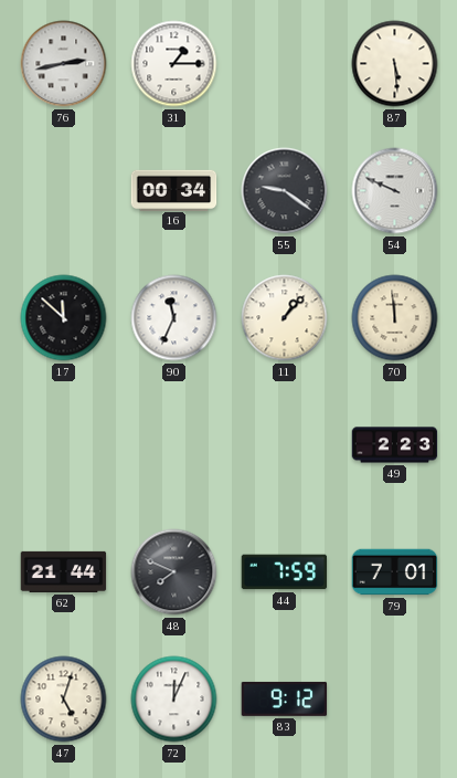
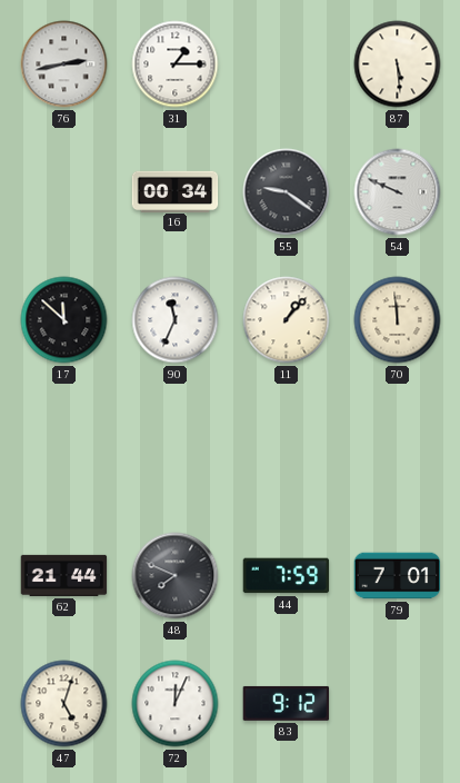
49: 2:23 -> none
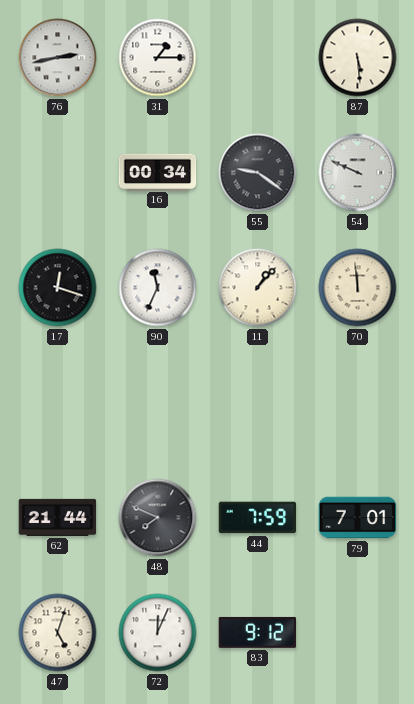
17: 11:52 -> 12:18
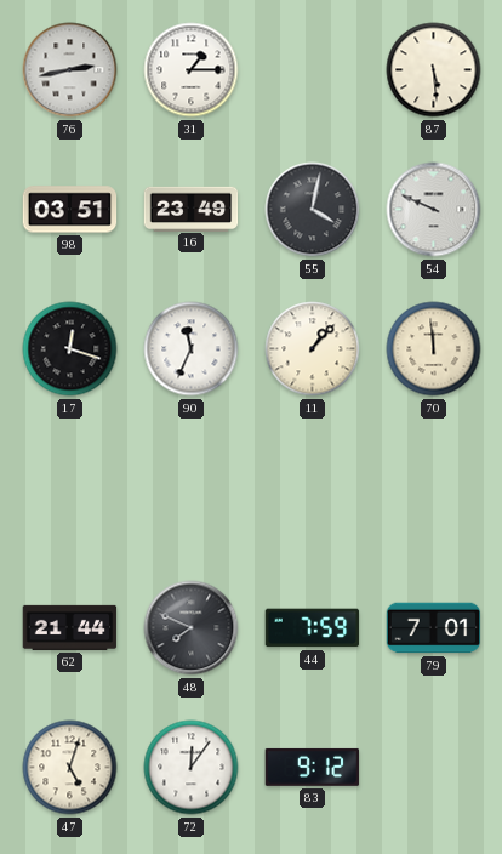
98: none -> 03:51
16: 00:34 -> 23:49
55: 9:21 -> 4:02
72: 12:04 -> 12:06
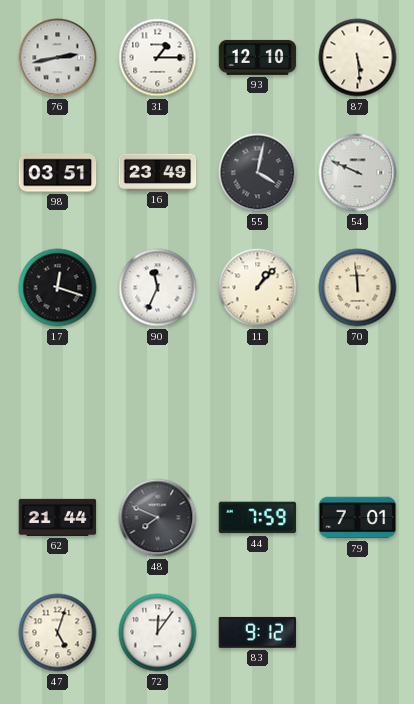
93: none -> 12:10
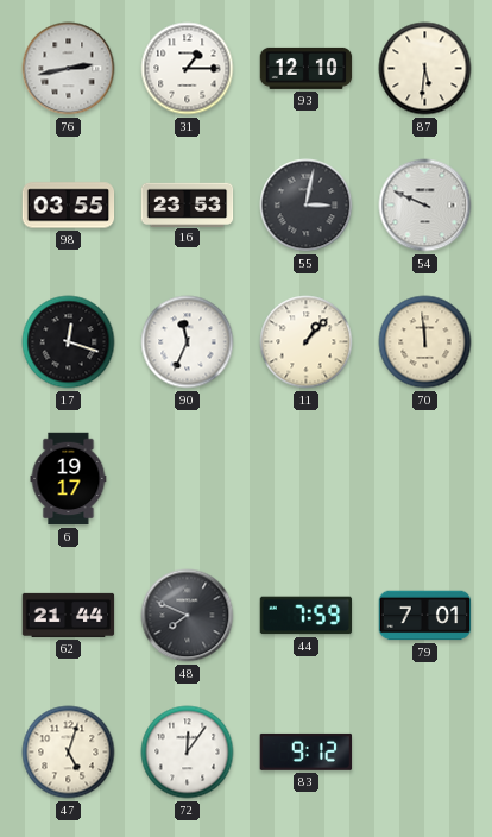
87: 5:29 -> 5:31
98: 03:51 -> 03:55
16: 23:49 -> 23:53
55: 4:02 -> 3:02
6: none -> 19:17
